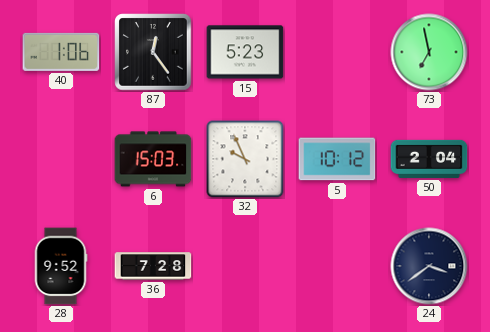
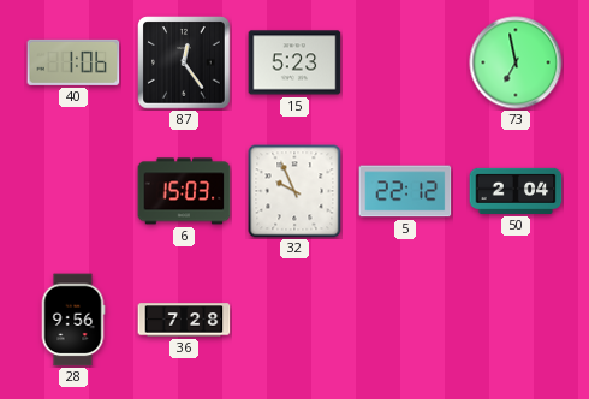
5: 10:12 -> 22:12
28: 9:52 -> 9:56
24: 3:39 -> none
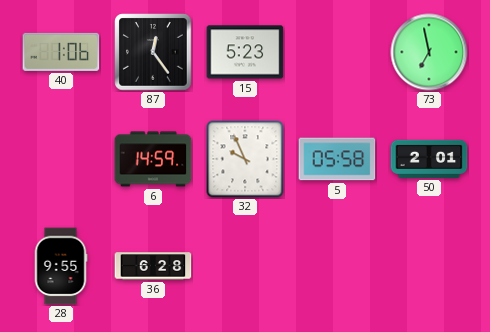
6: 15:03 -> 14:59
5: 22:12 -> 05:58
50: 2:04 -> 2:01
28: 9:56 -> 9:55
36: 7:28 -> 6:28
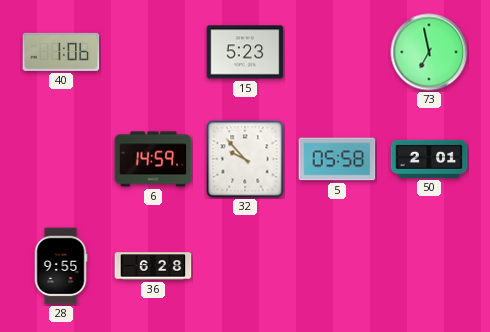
87: 12:24 -> none
32: 9:56 -> 9:53
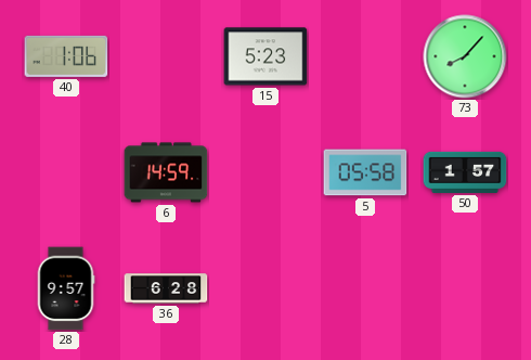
73: 6:58 -> 8:07
32: 9:53 -> none
50: 2:01 -> 1:57
28: 9:55 -> 9:57
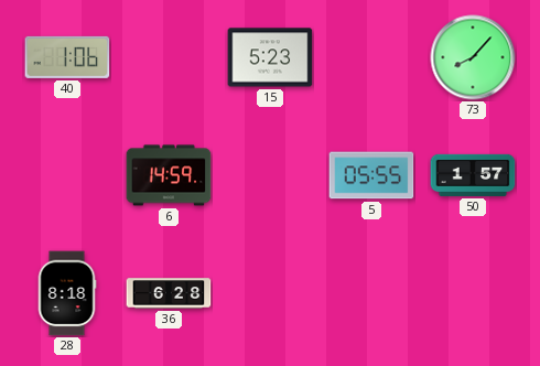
5: 05:58 -> 05:55
28: 9:57 -> 8:18
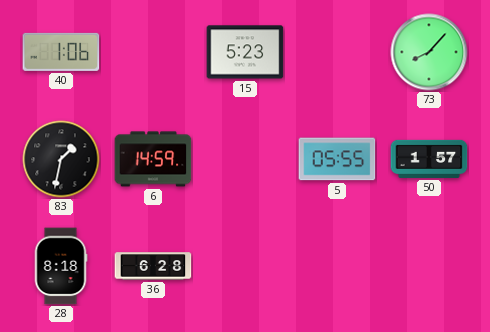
83: none -> 1:32
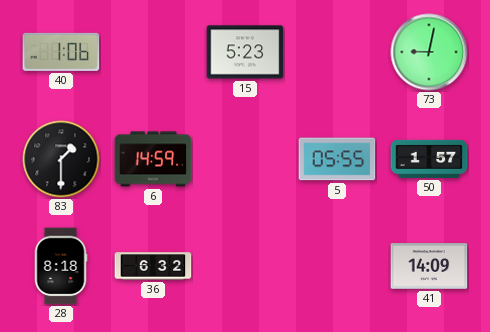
73: 8:07 -> 9:02
83: 1:32 -> 1:30
36: 6:28 -> 6:32
41: none -> 14:09
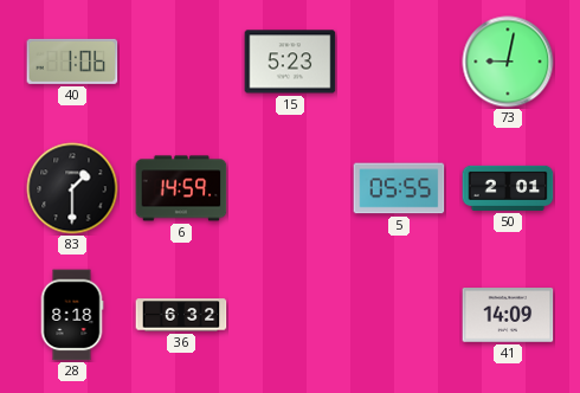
50: 1:57 -> 2:01
